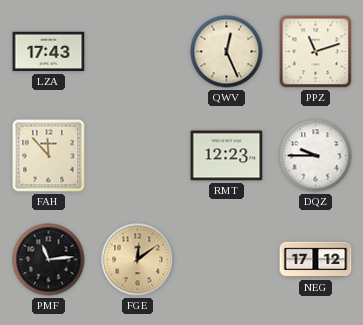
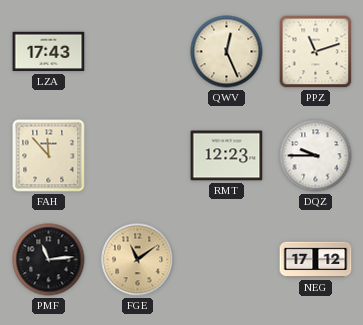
FGE: 12:09 -> 11:09
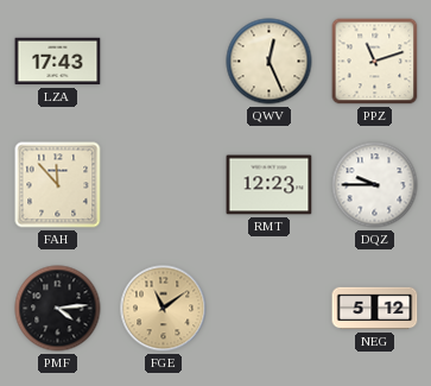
PMF: 11:14 -> 4:14
NEG: 17:12 -> 5:12
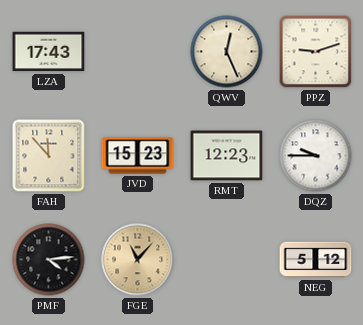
PPZ: 11:12 -> 9:12
JVD: none -> 15:23
FGE: 11:09 -> 11:07
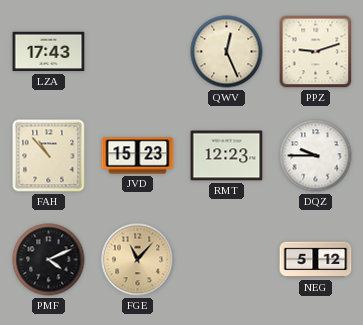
FAH: 11:53 -> 10:53
PMF: 4:14 -> 4:11
